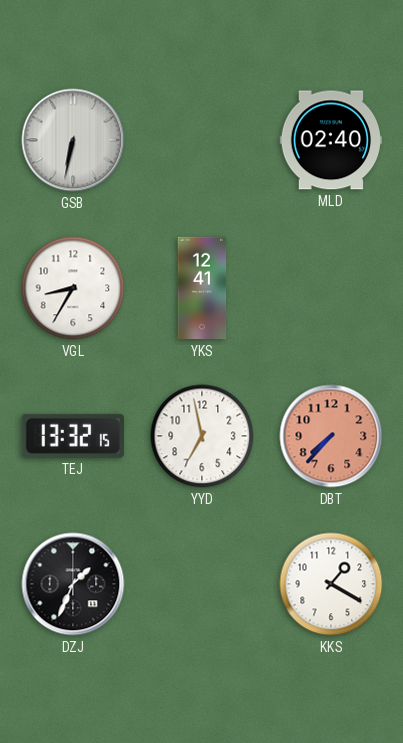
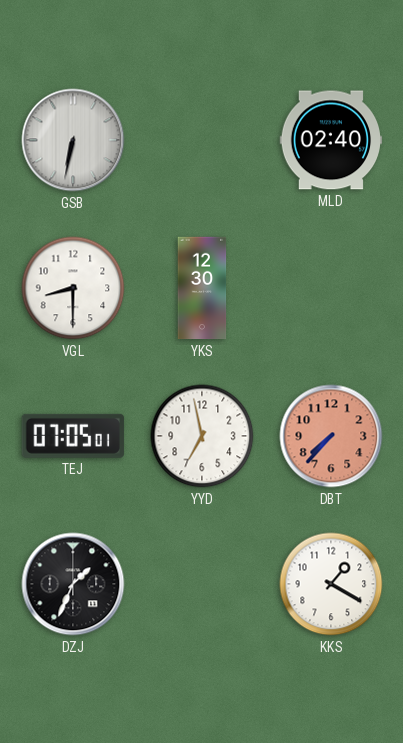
VGL: 8:35 -> 8:30
YKS: 12:41 -> 12:30
TEJ: 13:32 -> 07:05
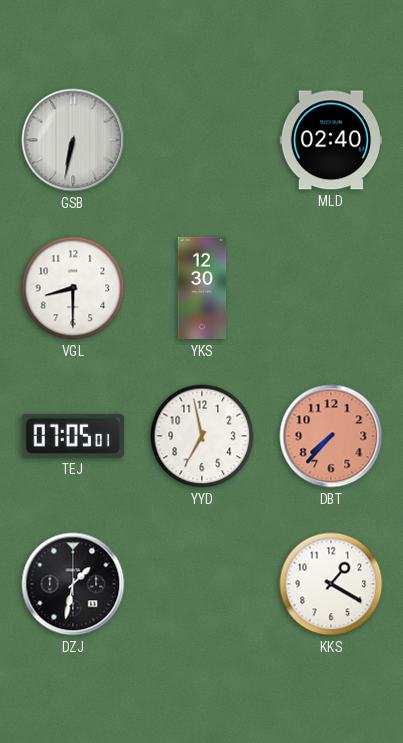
DZJ: 1:34 -> 1:32
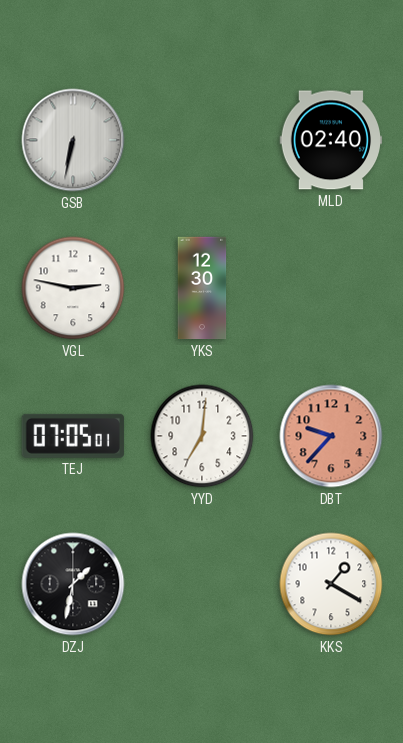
VGL: 8:30 -> 2:47
YYD: 6:58 -> 7:01
DBT: 7:37 -> 9:37
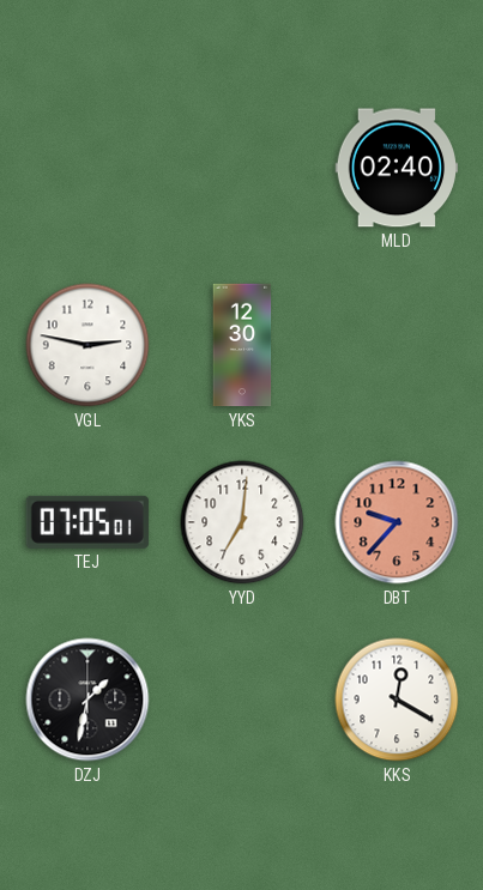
GSB: 6:32 -> none
KKS: 1:20 -> 12:20
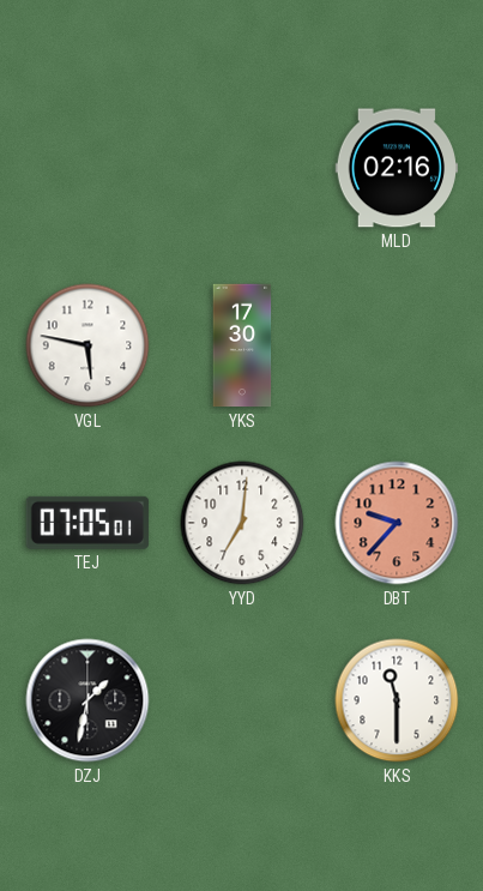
MLD: 02:40 -> 02:16
VGL: 2:47 -> 5:47
YKS: 12:30 -> 17:30
KKS: 12:20 -> 11:30
